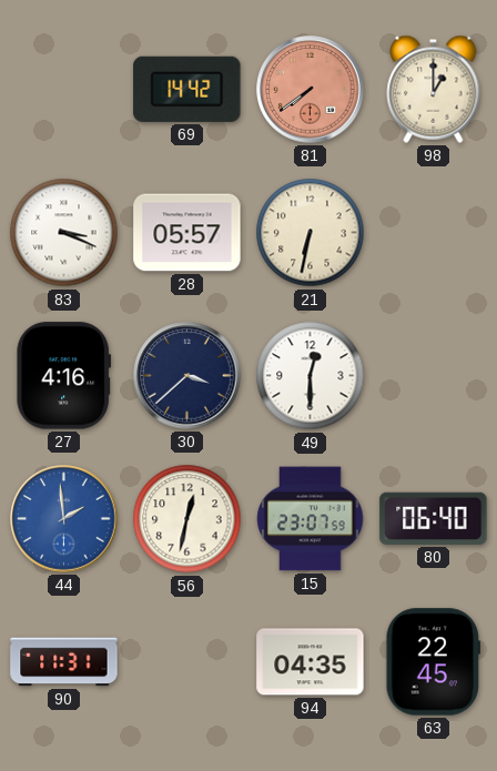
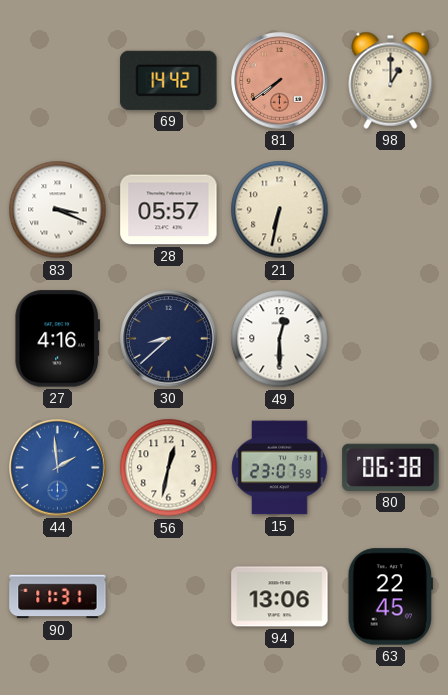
30: 3:38 -> 8:38
80: 06:40 -> 06:38
94: 04:35 -> 13:06
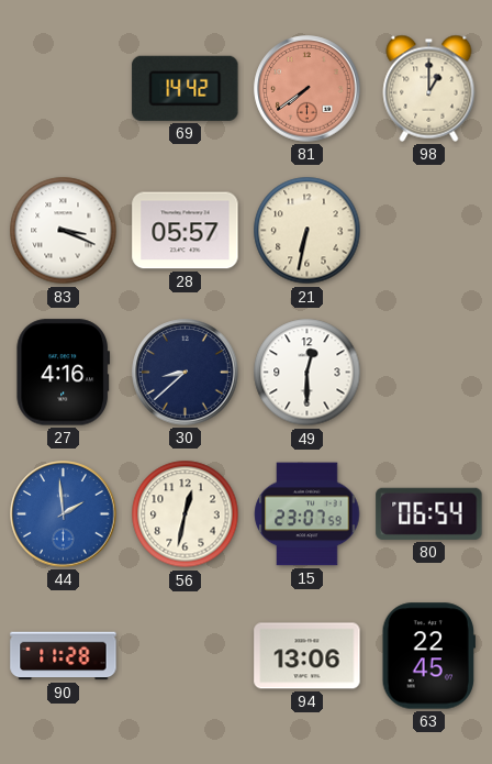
80: 06:38 -> 06:54
90: 11:31 -> 11:28
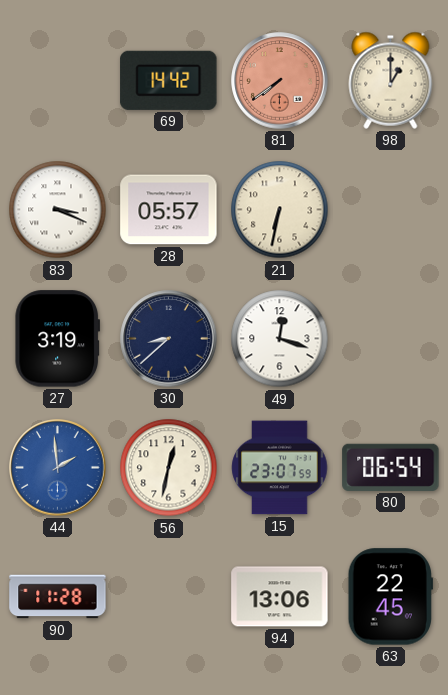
27: 4:16 -> 3:19
49: 12:30 -> 12:18
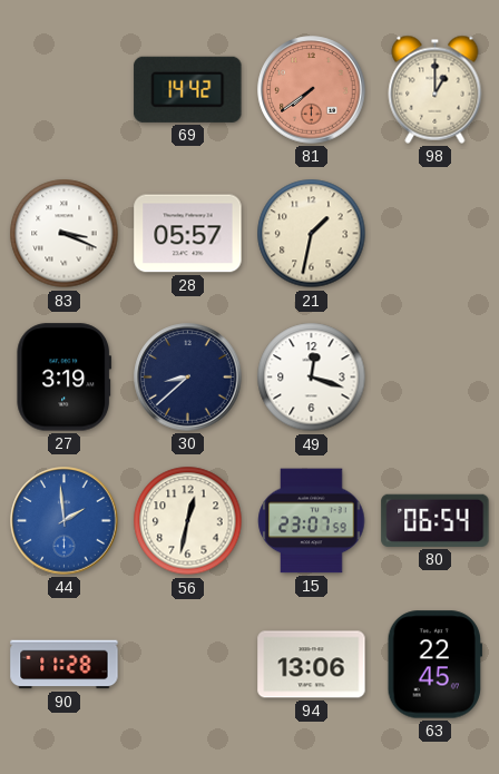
21: 6:32 -> 1:32
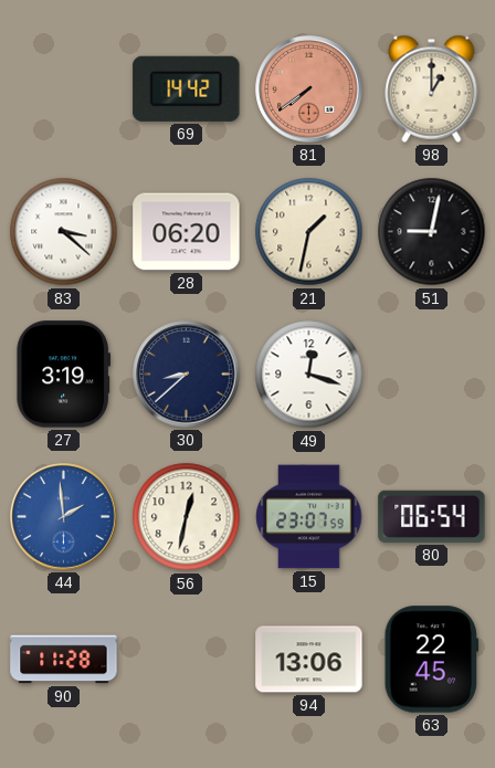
83: 3:19 -> 3:22
28: 05:57 -> 06:20
51: none -> 9:02
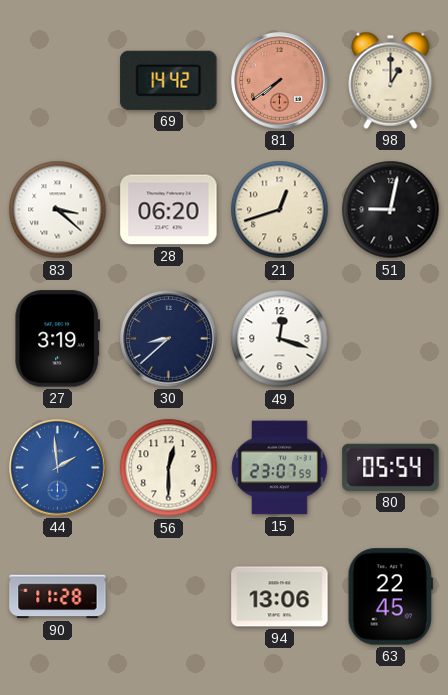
21: 1:32 -> 12:42
56: 12:32 -> 12:30
80: 06:54 -> 05:54
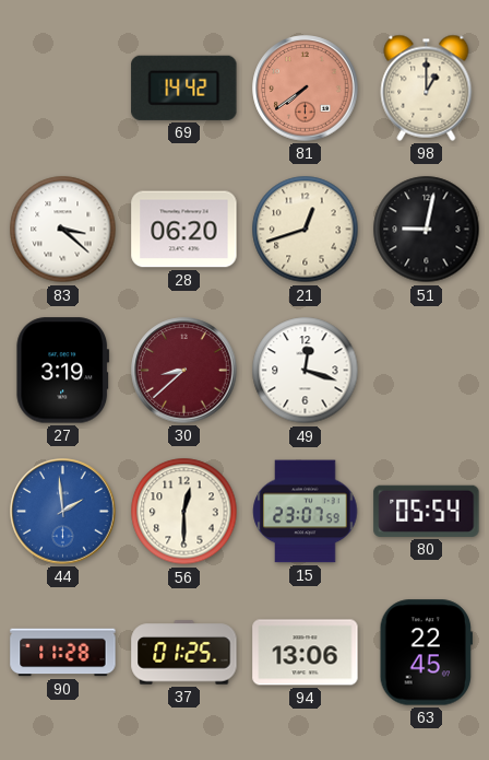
30 dial: navy -> burgundy
37: none -> 01:25
